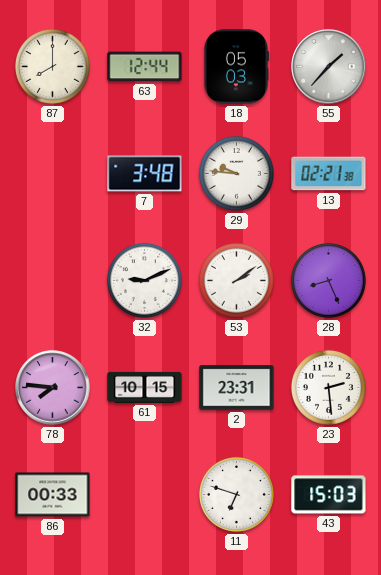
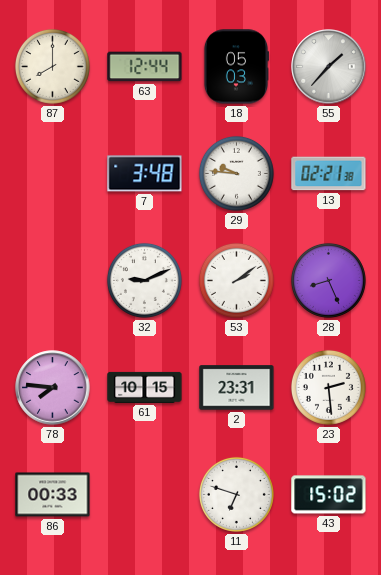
43: 15:03 -> 15:02
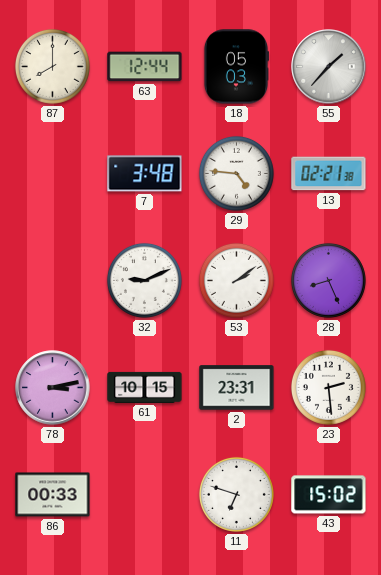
29: 9:46 -> 4:46
78: 7:46 -> 3:13
